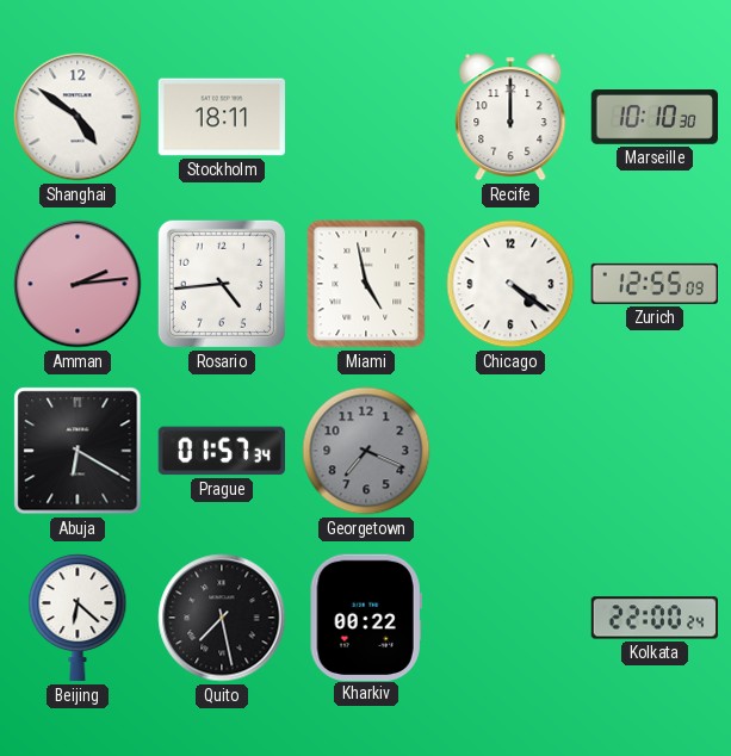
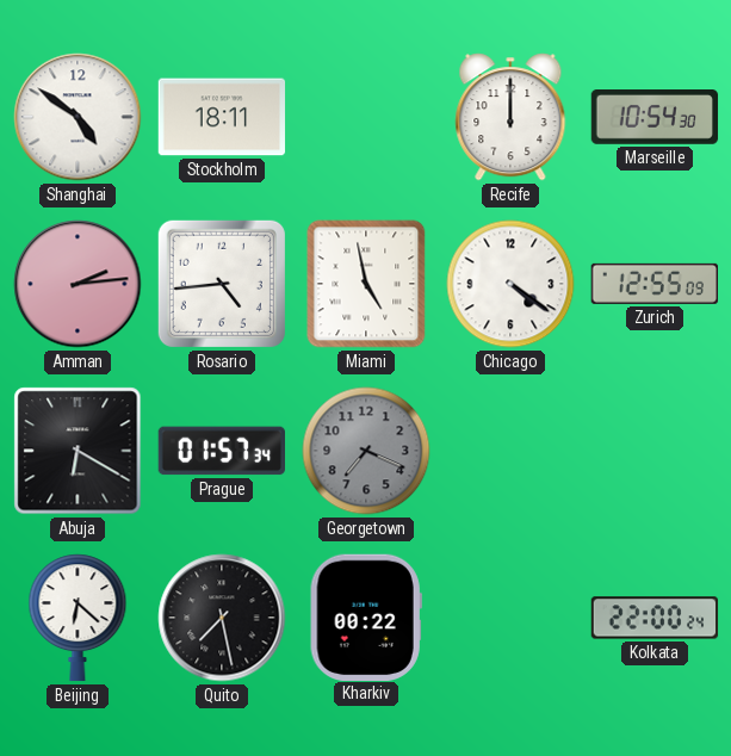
Marseille: 10:10 -> 10:54
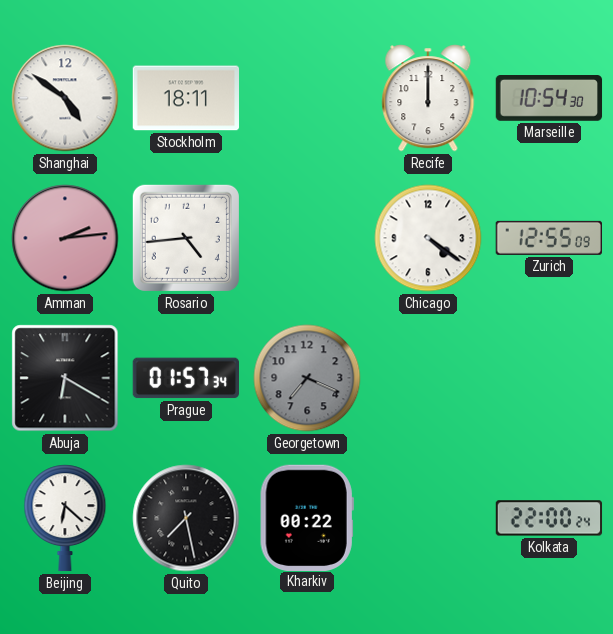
Miami: 4:58 -> none
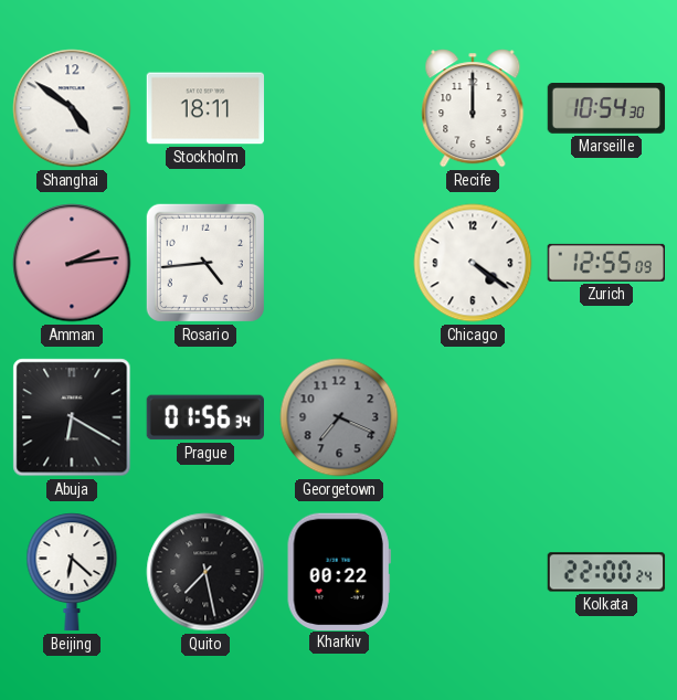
Prague: 01:57 -> 01:56
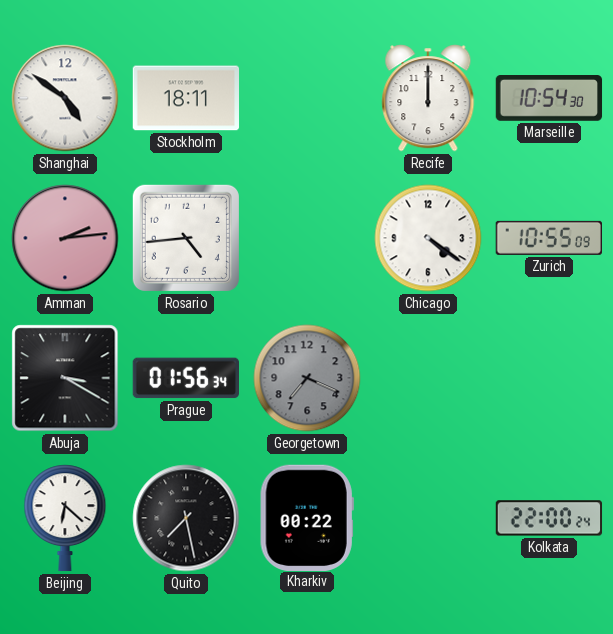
Zurich: 12:55 -> 10:55
Abuja: 6:20 -> 3:20
